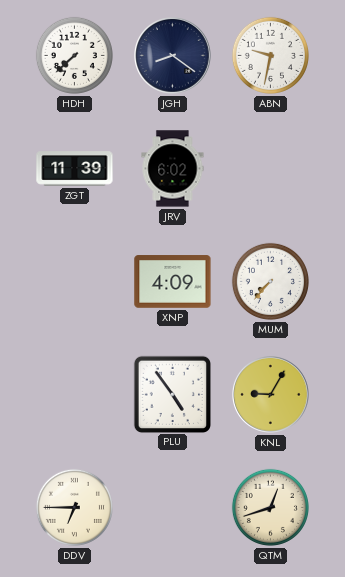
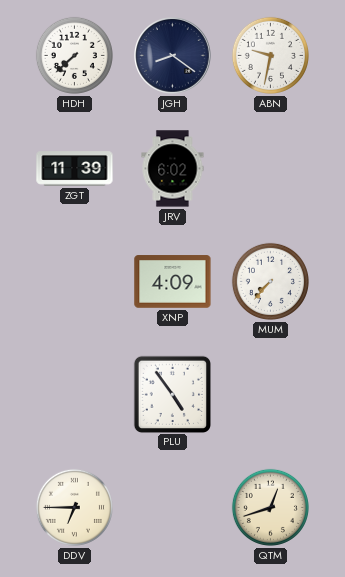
KNL: 9:05 -> none
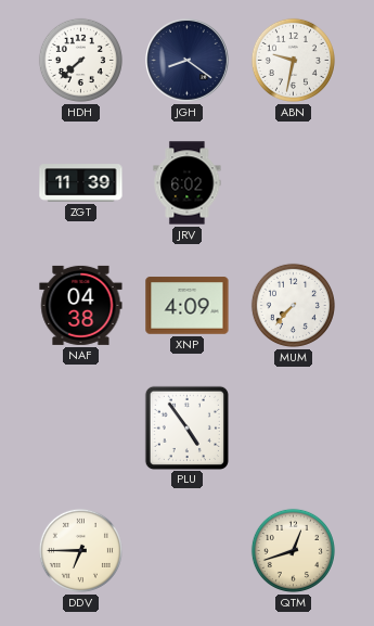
NAF: none -> 04:38
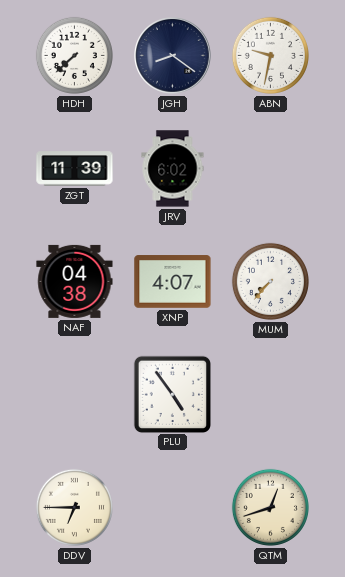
XNP: 4:09 -> 4:07
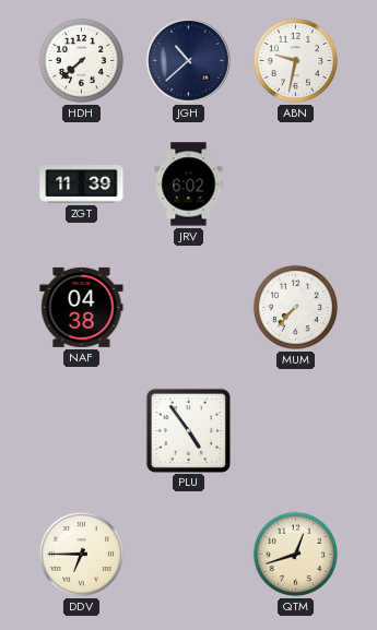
JGH: 8:21 -> 10:38
XNP: 4:07 -> none
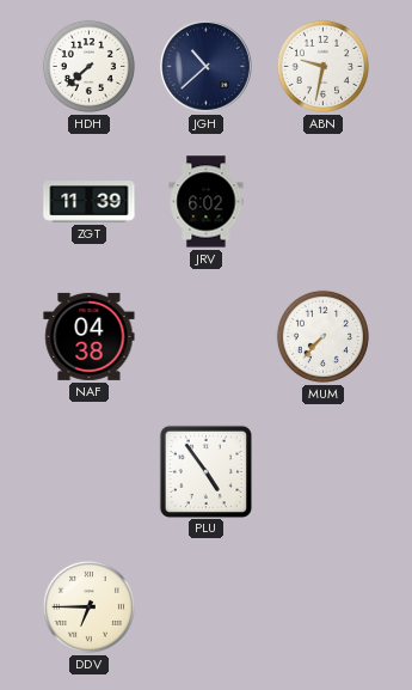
QTM: 12:42 -> none
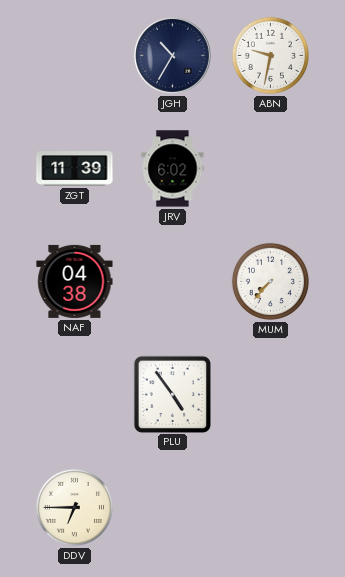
HDH: 7:38 -> none
JGH: 10:38 -> 10:35
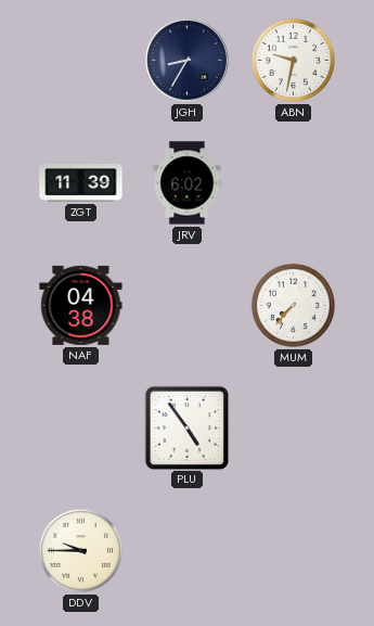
JGH: 10:35 -> 8:35
DDV: 6:45 -> 9:45
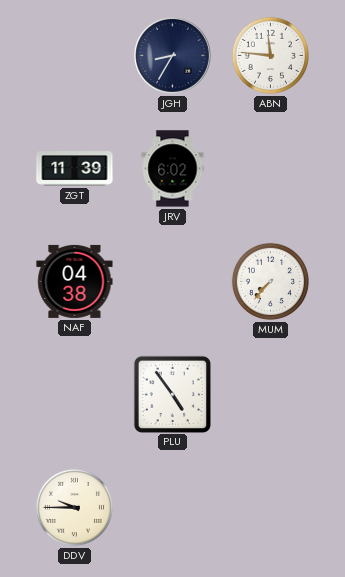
ABN: 9:32 -> 11:46
